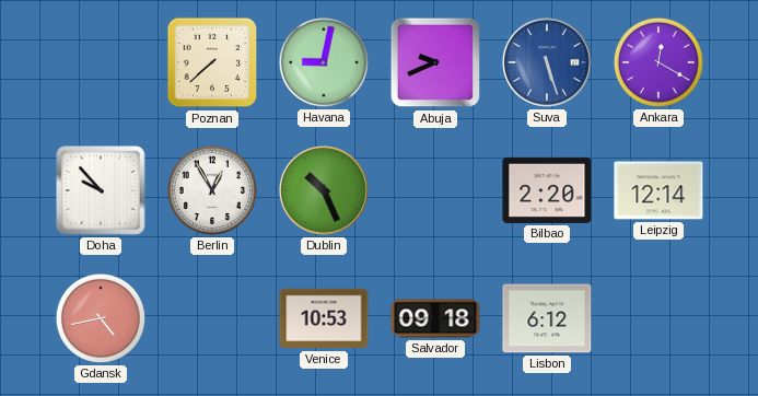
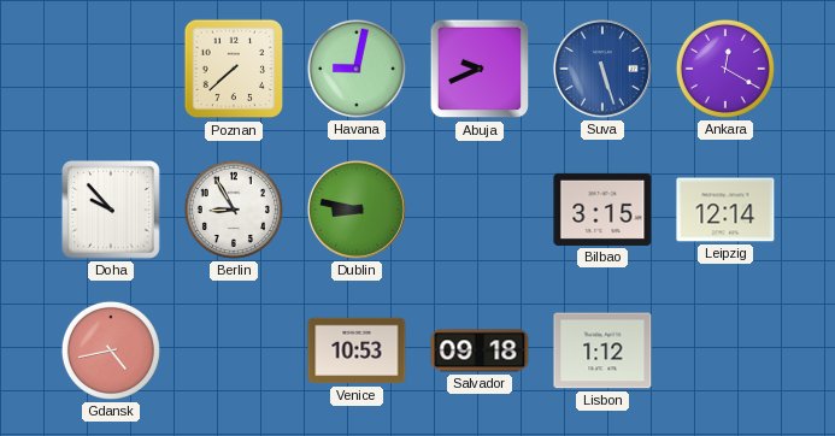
Berlin: 12:55 -> 8:55
Dublin: 10:26 -> 8:47
Bilbao: 2:20 -> 3:15
Lisbon: 6:12 -> 1:12
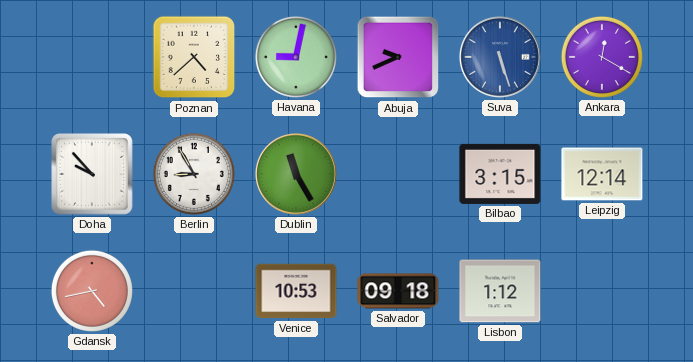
Poznan: 7:38 -> 4:38
Dublin: 8:47 -> 11:25
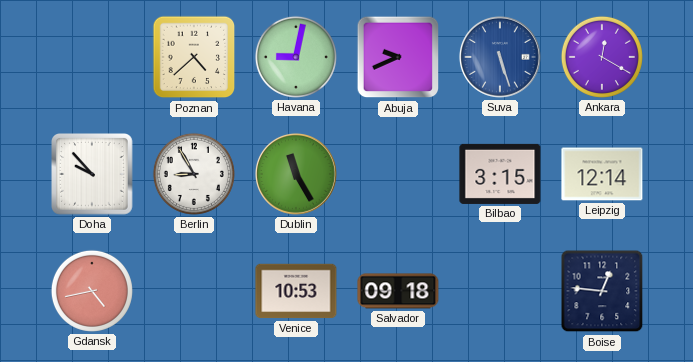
Lisbon: 1:12 -> none
Boise: none -> 12:46
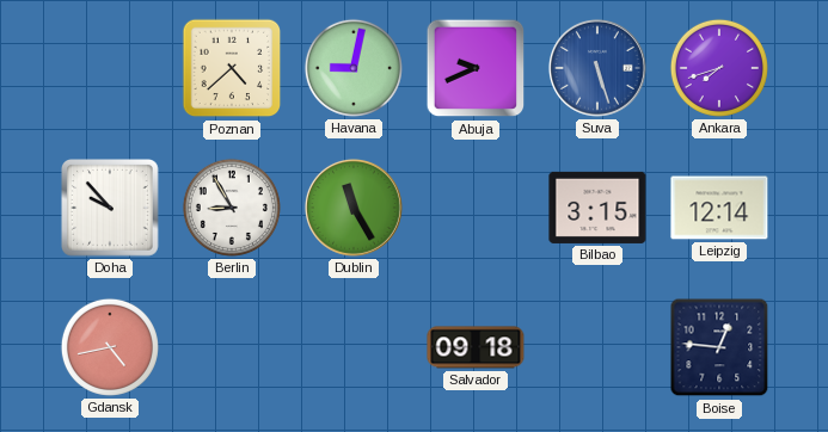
Ankara: 12:20 -> 7:42
Venice: 10:53 -> none
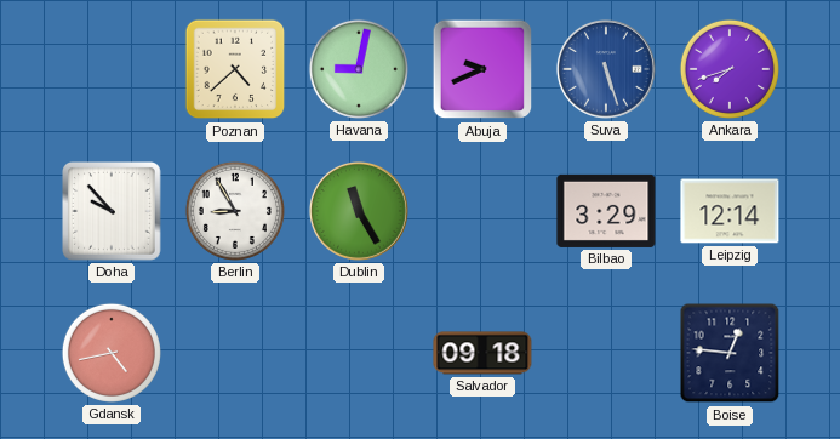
Bilbao: 3:15 -> 3:29
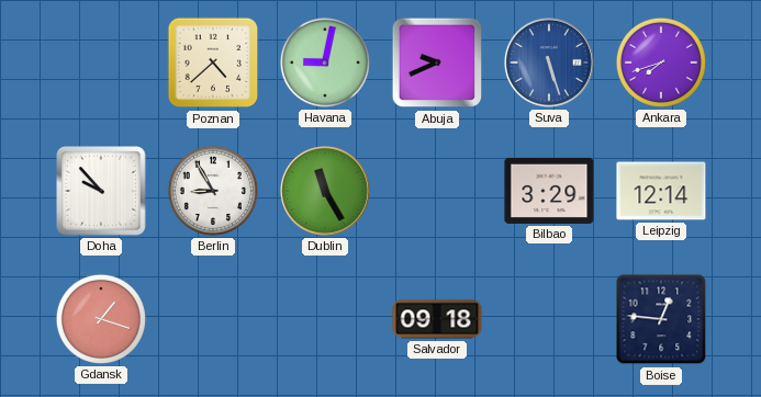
Gdansk: 4:43 -> 1:18
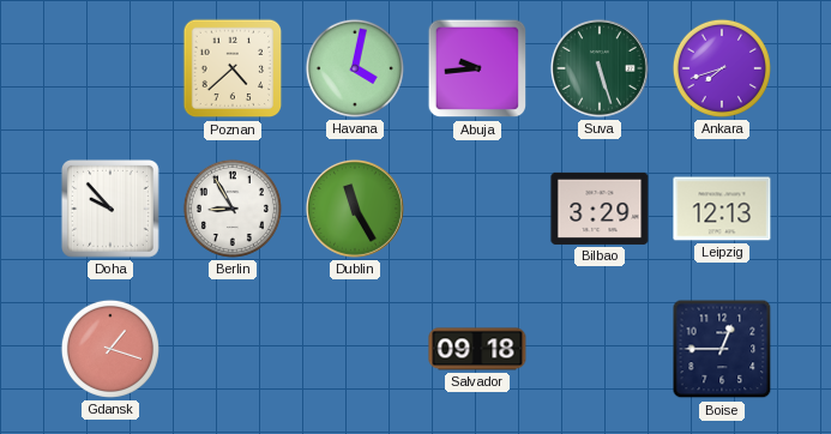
Havana: 9:02 -> 4:02
Abuja: 9:41 -> 9:44
Suva dial: blue -> green
Leipzig: 12:14 -> 12:13
Boise: 12:46 -> 12:45
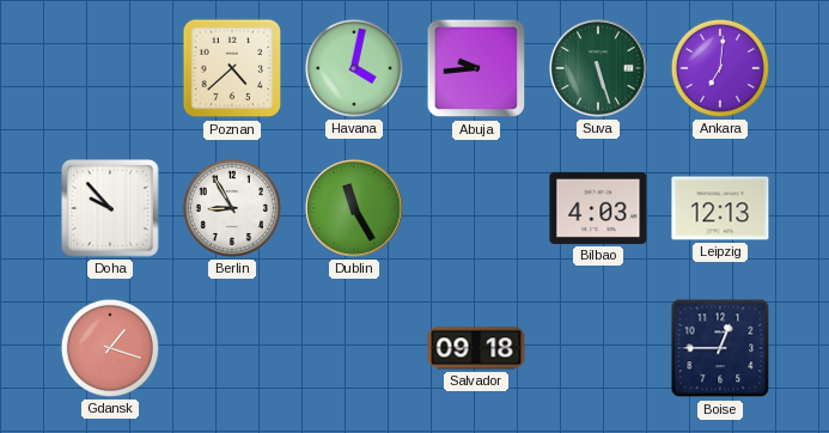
Ankara: 7:42 -> 7:01
Bilbao: 3:29 -> 4:03
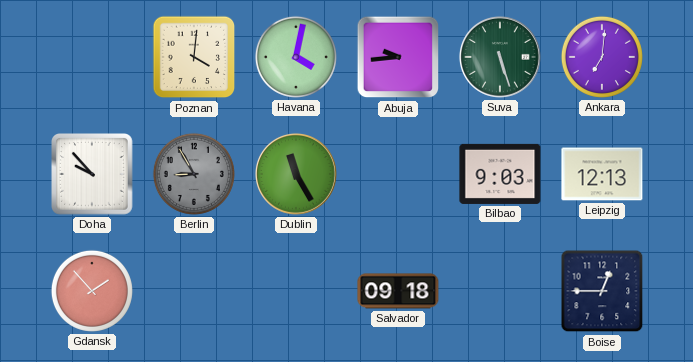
Poznan: 4:38 -> 4:01
Berlin dial: white -> grey
Bilbao: 4:03 -> 9:03
Gdansk: 1:18 -> 1:53
